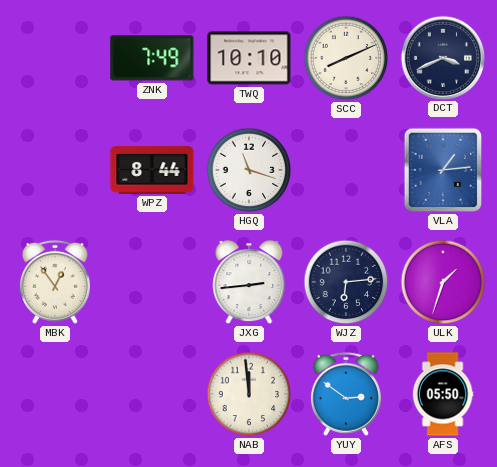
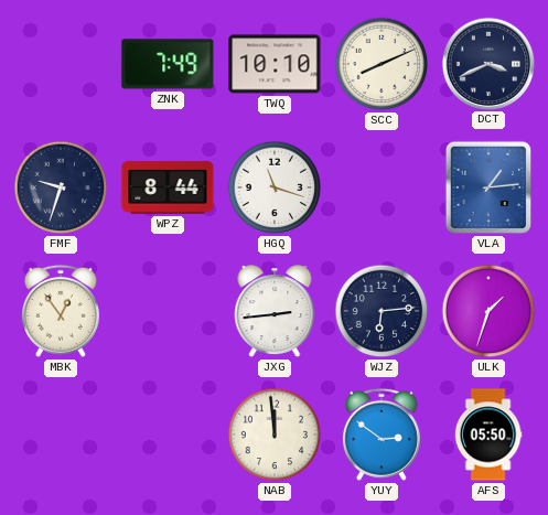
FMF: none -> 9:33
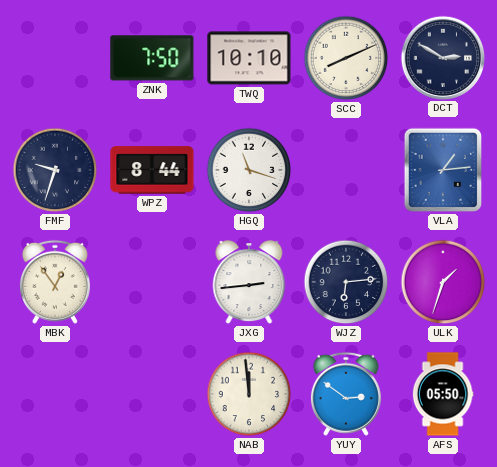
ZNK: 7:49 -> 7:50
DCT: 3:41 -> 2:50
